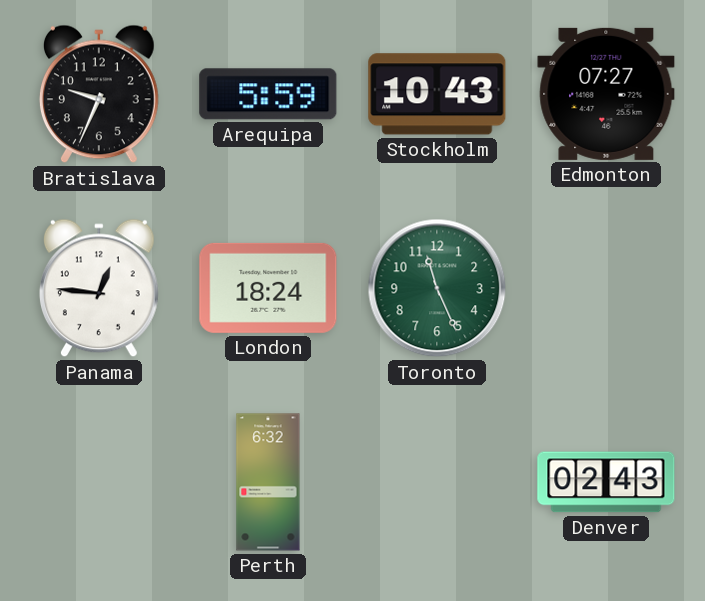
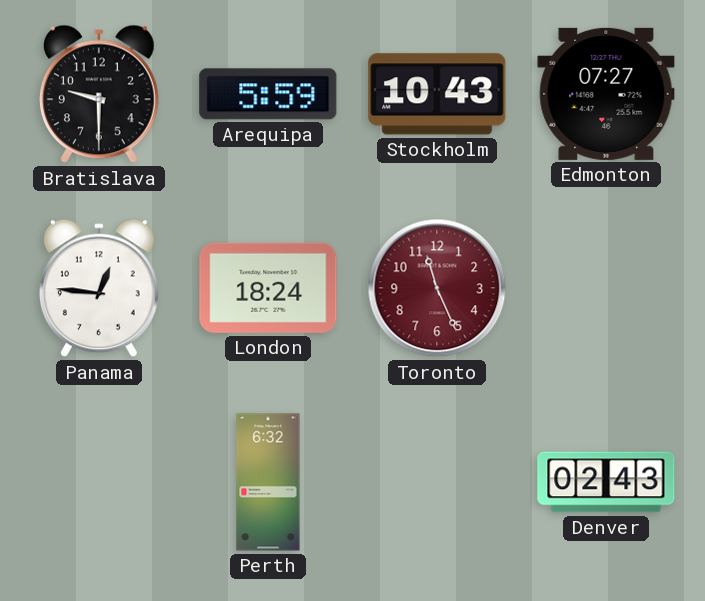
Bratislava: 9:34 -> 9:30
Toronto dial: green -> burgundy
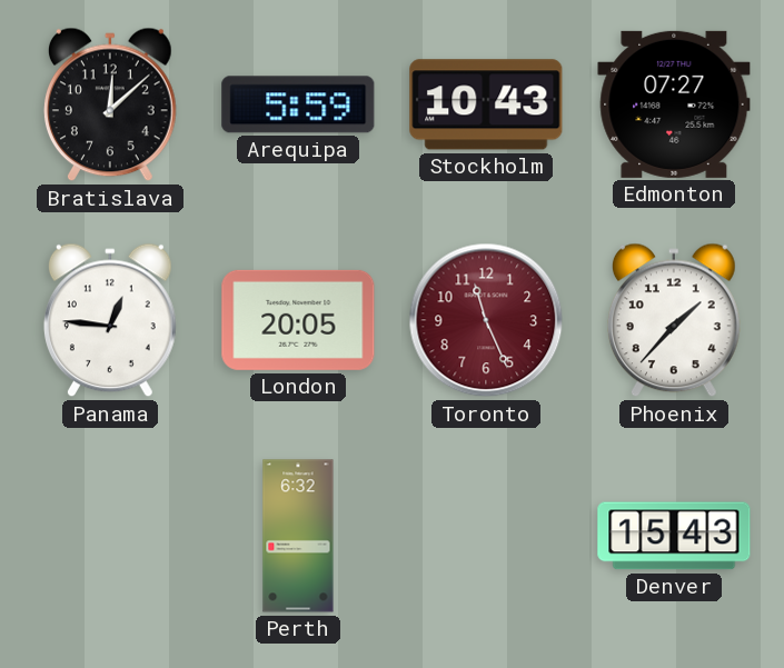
Bratislava: 9:30 -> 12:08
London: 18:24 -> 20:05
Phoenix: none -> 1:37
Denver: 02:43 -> 15:43
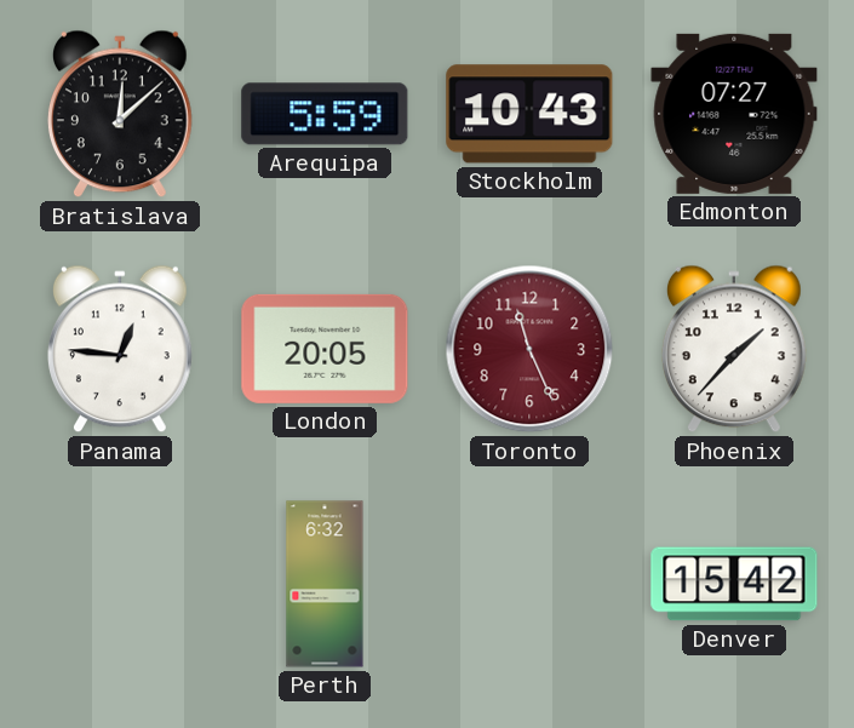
Denver: 15:43 -> 15:42
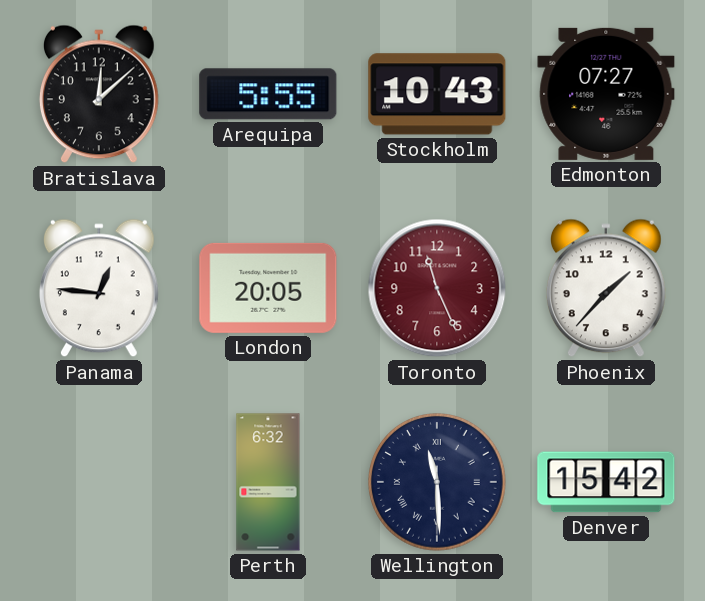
Arequipa: 5:59 -> 5:55
Wellington: none -> 11:29
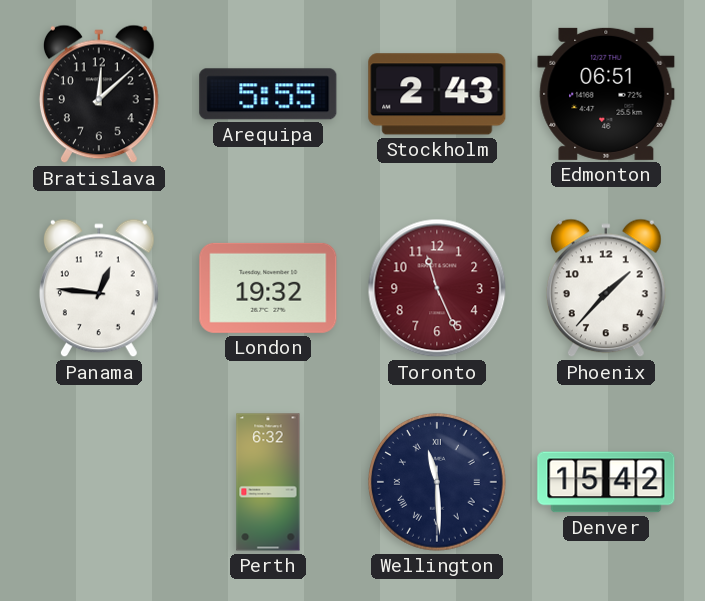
Stockholm: 10:43 -> 2:43
Edmonton: 07:27 -> 06:51
London: 20:05 -> 19:32
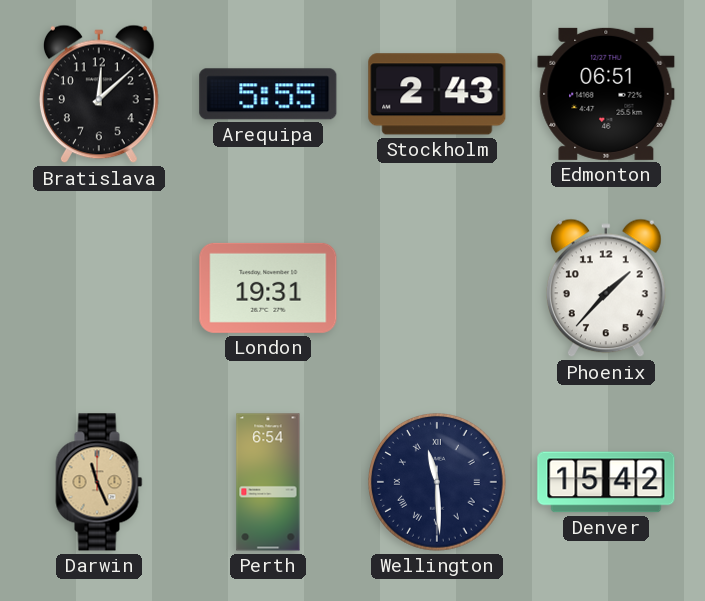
Panama: 12:46 -> none
London: 19:32 -> 19:31
Toronto: 11:26 -> none
Darwin: none -> 11:26
Perth: 6:32 -> 6:54
